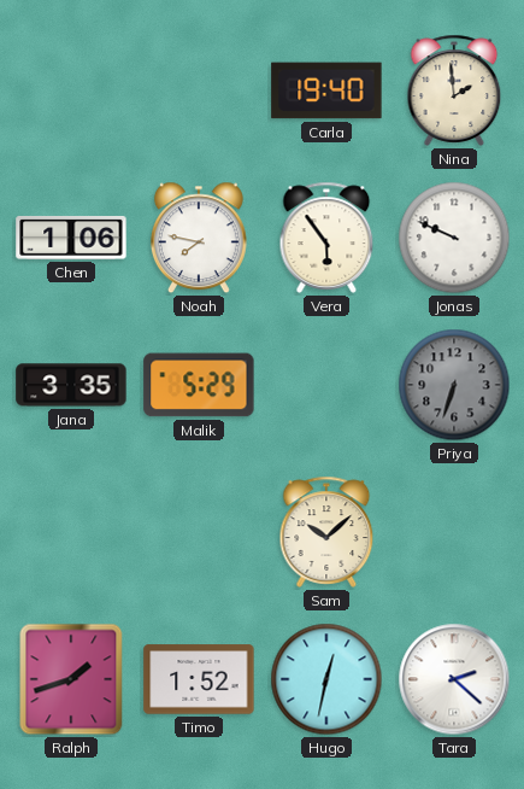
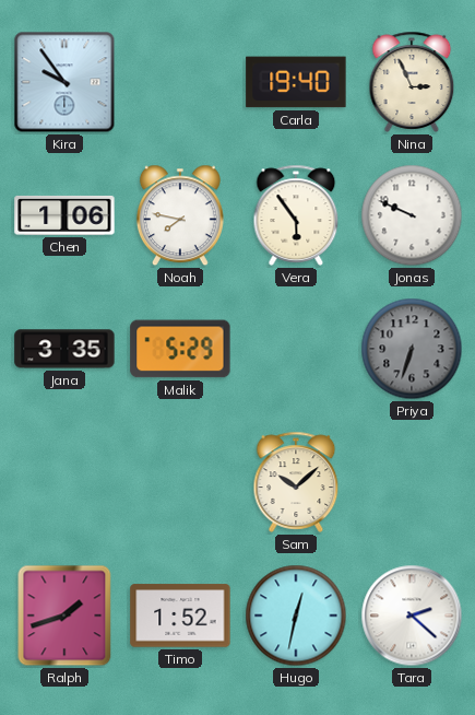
Kira: none -> 9:54
Nina: 1:59 -> 2:56
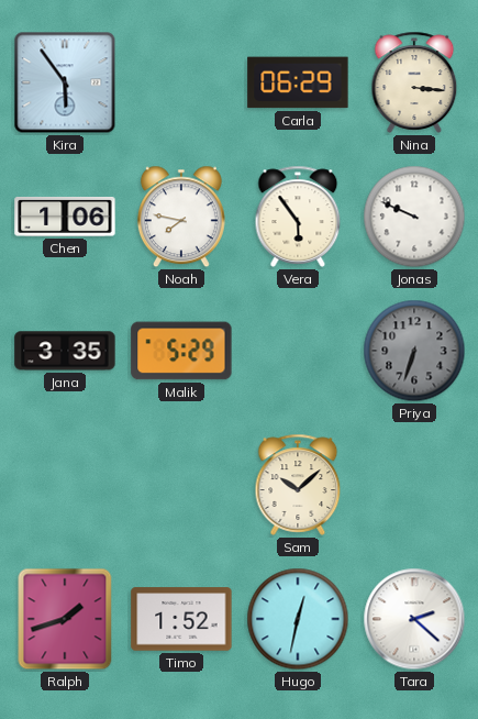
Kira: 9:54 -> 5:54
Carla: 19:40 -> 06:29
Nina: 2:56 -> 3:16
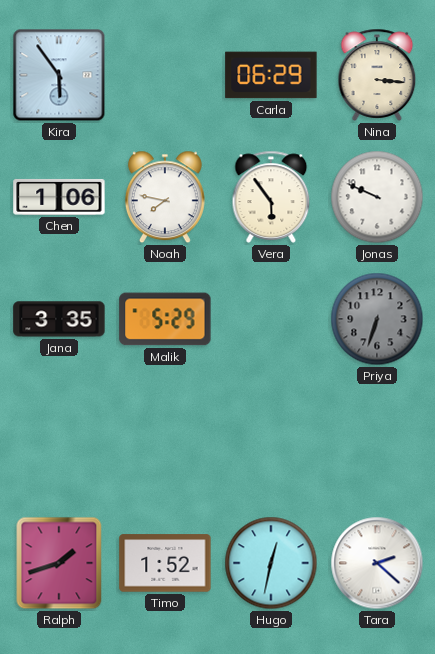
Sam: 10:08 -> none
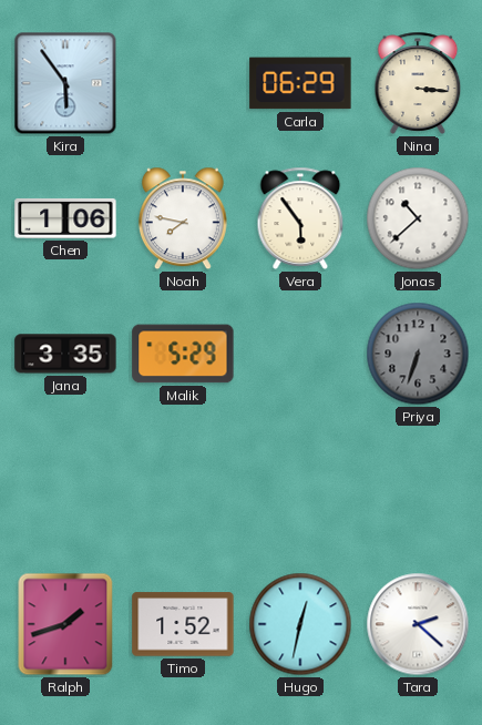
Jonas: 9:49 -> 10:38
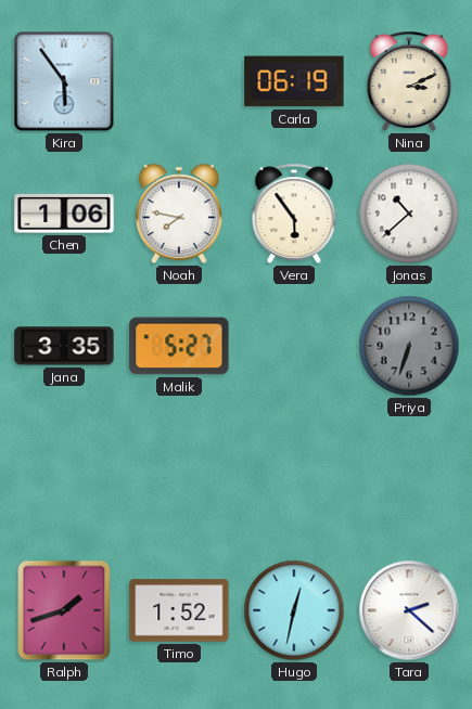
Carla: 06:29 -> 06:19
Nina: 3:16 -> 3:11
Malik: 5:29 -> 5:27
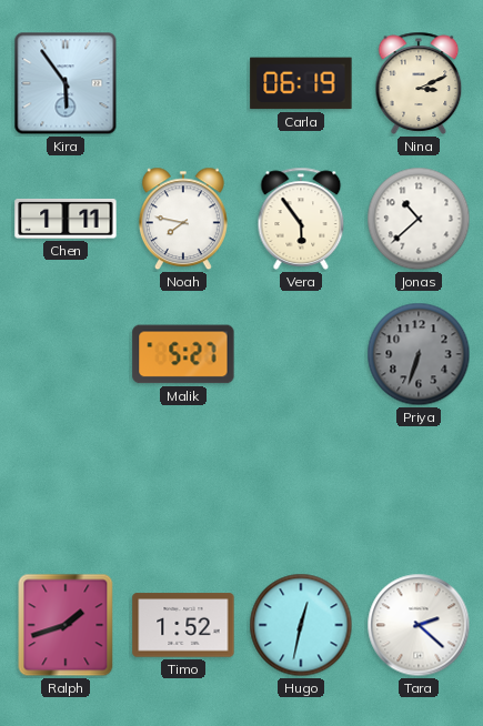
Chen: 1:06 -> 1:11
Jana: 3:35 -> none
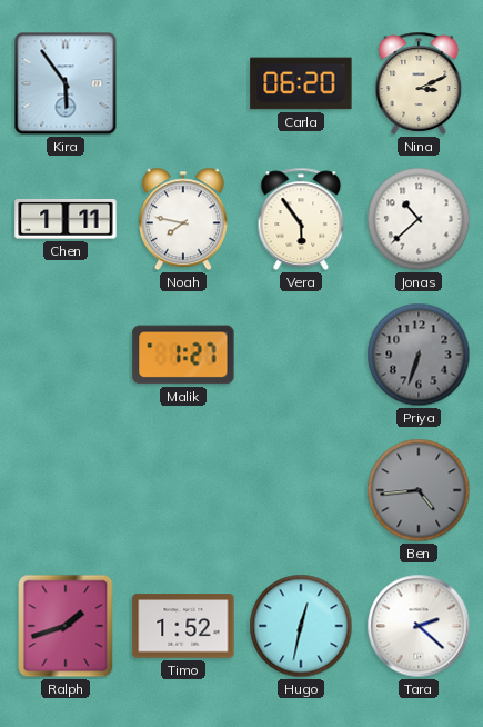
Carla: 06:19 -> 06:20
Malik: 5:27 -> 1:27
Ben: none -> 4:44
